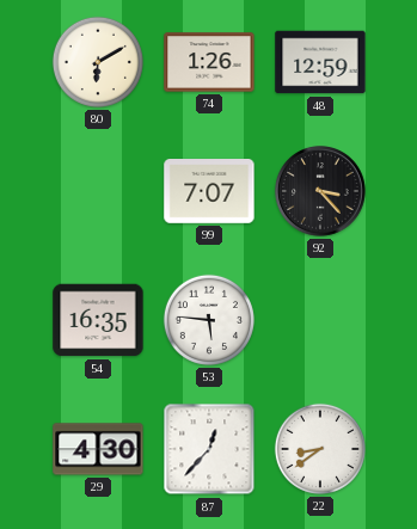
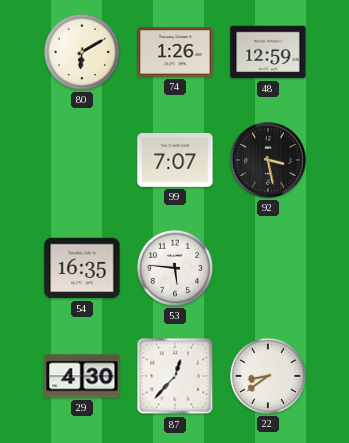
92: 3:23 -> 3:28
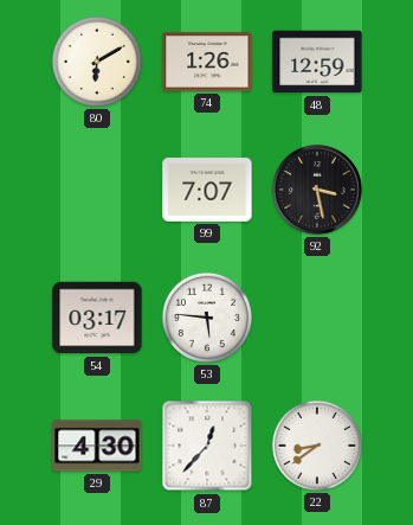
54: 16:35 -> 03:17
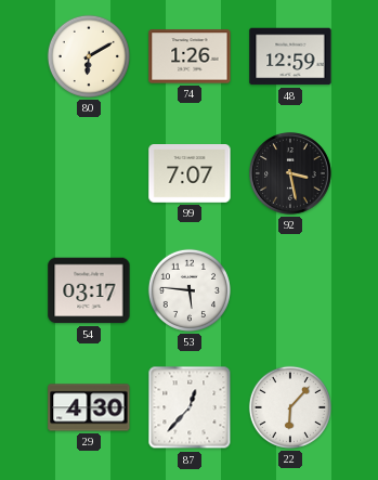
22: 8:39 -> 6:07
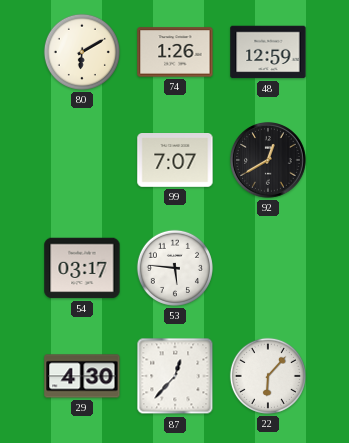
92: 3:28 -> 12:40
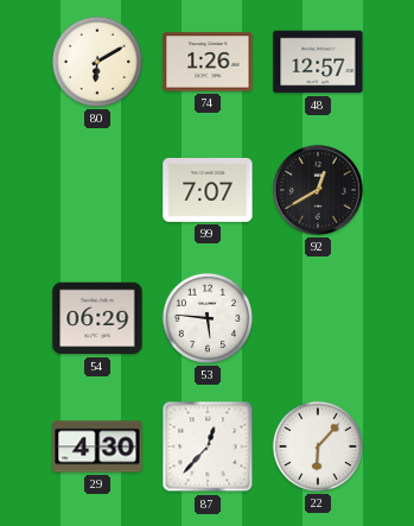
48: 12:59 -> 12:57
54: 03:17 -> 06:29
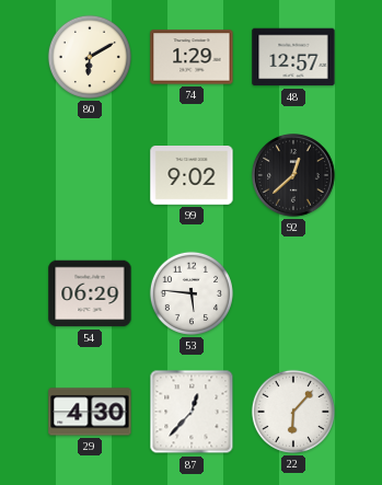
74: 1:26 -> 1:29
99: 7:07 -> 9:02
92: 12:40 -> 12:38
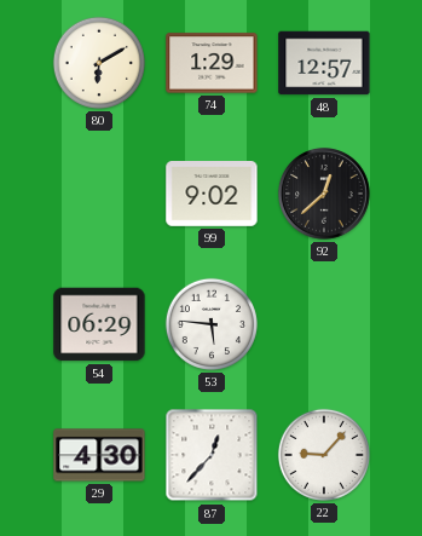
22: 6:07 -> 9:07
